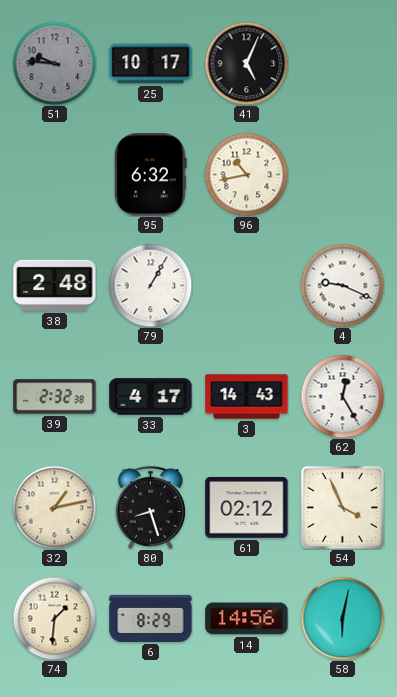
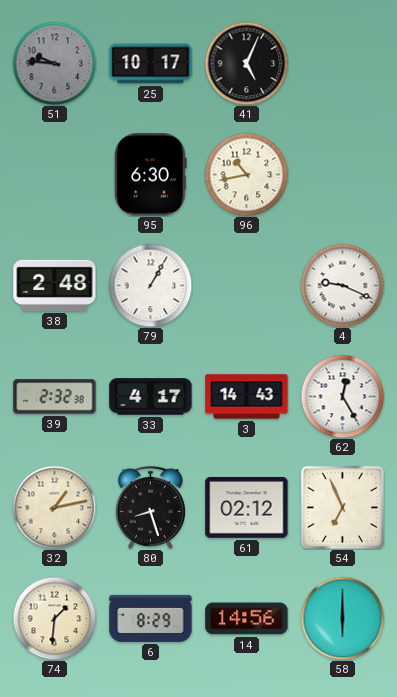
95: 6:32 -> 6:30
54: 3:56 -> 6:56
58: 6:02 -> 6:00
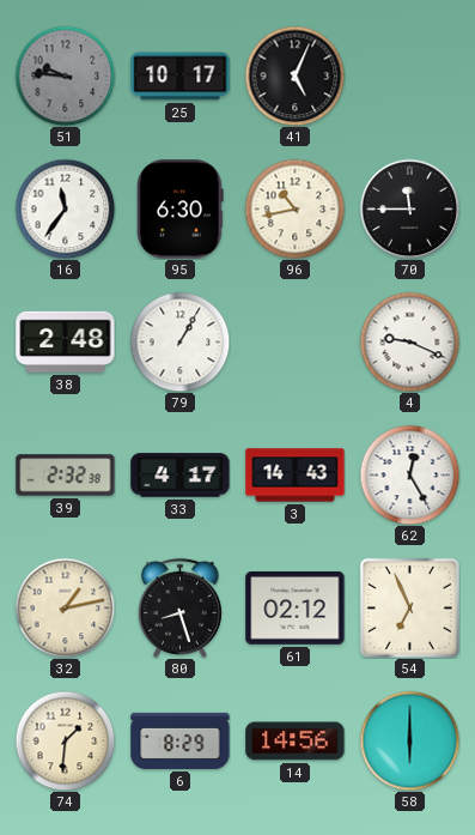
16: none -> 11:36
70: none -> 11:45
